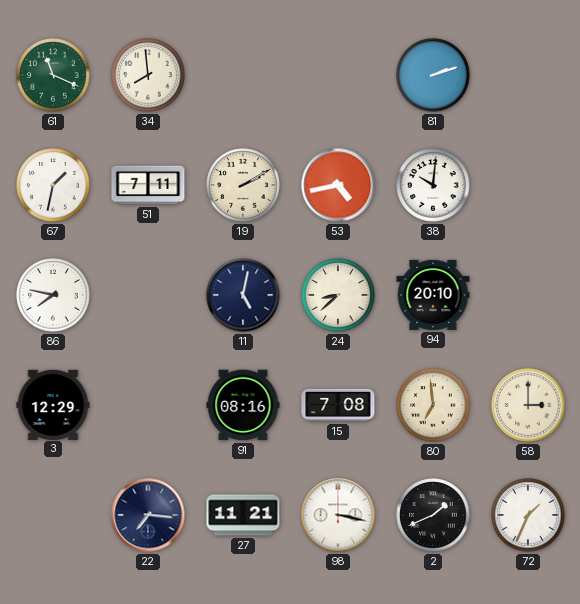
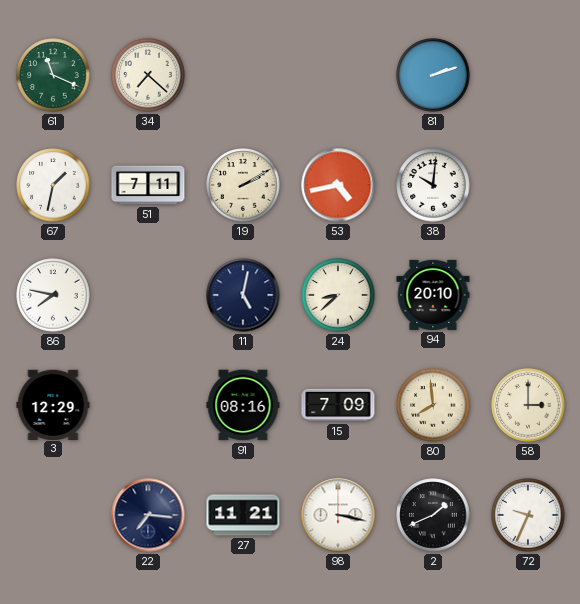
34: 7:59 -> 7:22
15: 7:08 -> 7:09
80: 6:59 -> 7:59
72: 1:34 -> 9:34
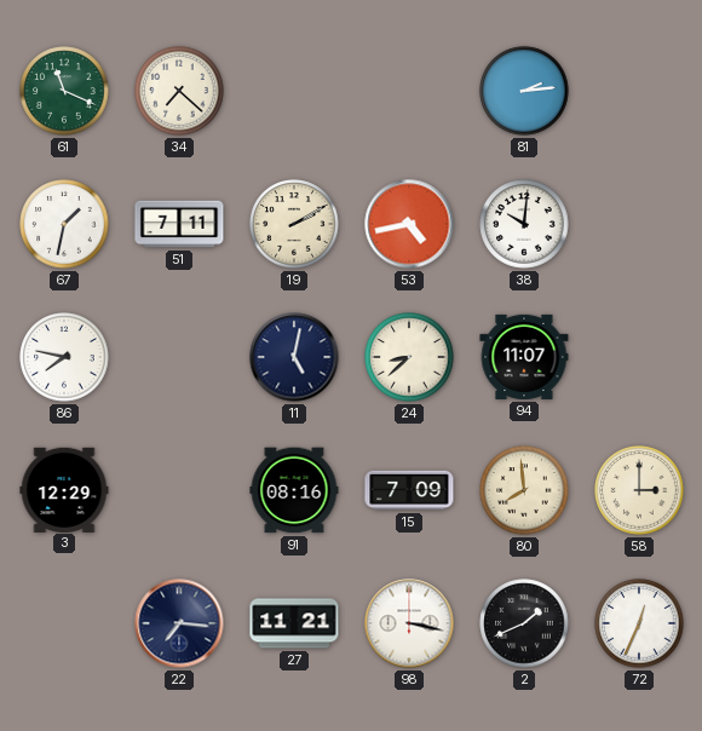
81: 2:12 -> 2:14
94: 20:10 -> 11:07
72: 9:34 -> 12:34
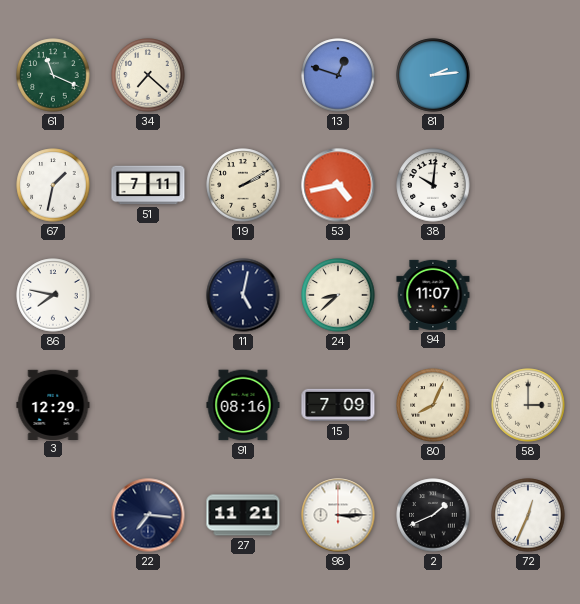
13: none -> 12:48
80: 7:59 -> 8:04
98: 3:17 -> 3:15
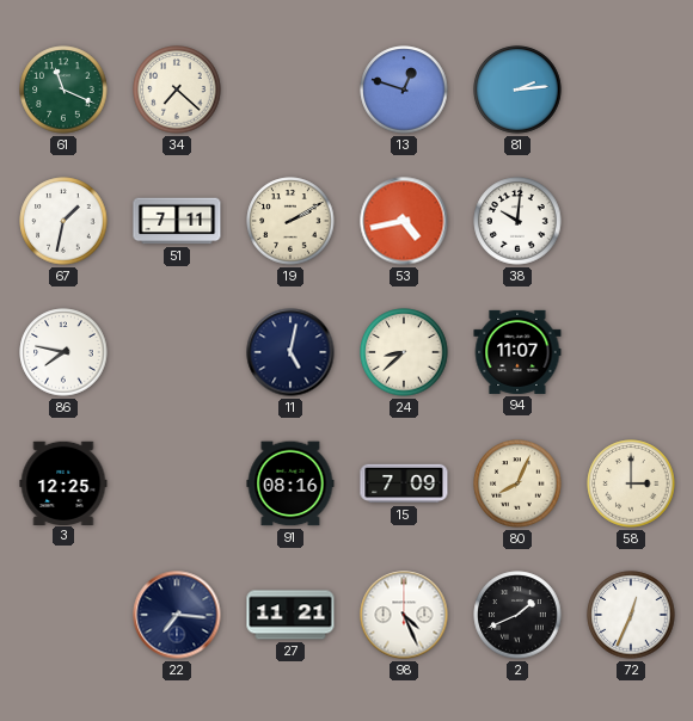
3: 12:29 -> 12:25
98: 3:15 -> 4:26
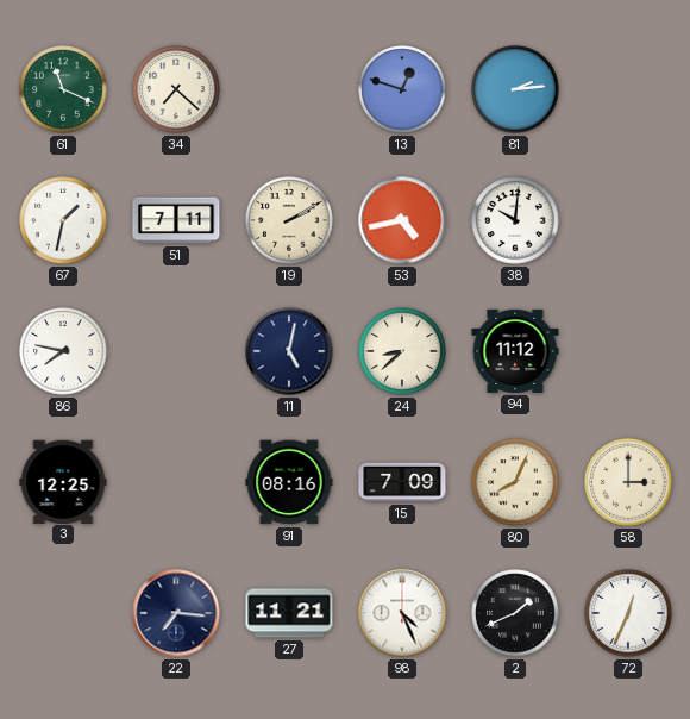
94: 11:07 -> 11:12
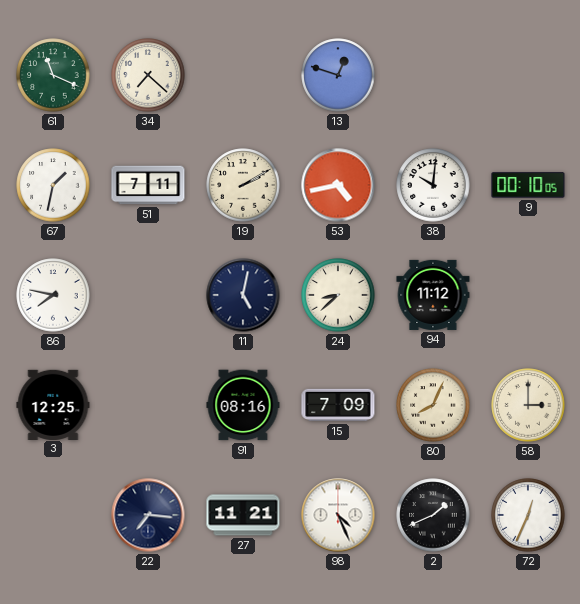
81: 2:14 -> none
9: none -> 00:10
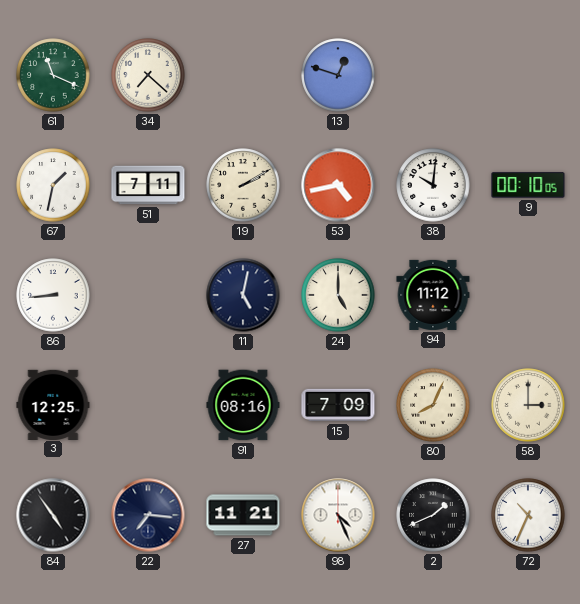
86: 7:47 -> 8:44
24: 8:38 -> 5:00
84: none -> 4:54
72: 12:34 -> 10:34
